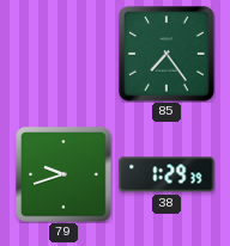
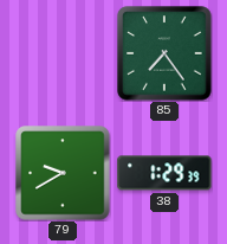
79: 9:42 -> 9:40
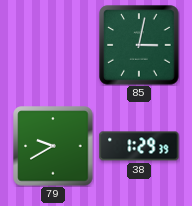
85: 7:24 -> 3:02
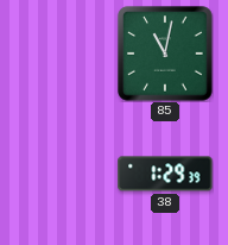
85: 3:02 -> 11:02
79: 9:40 -> none
